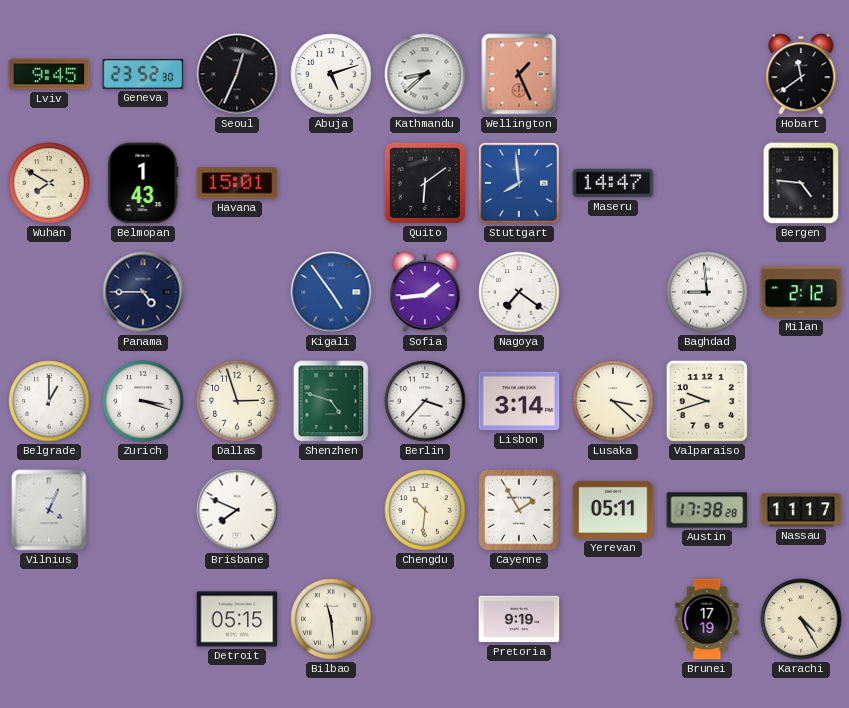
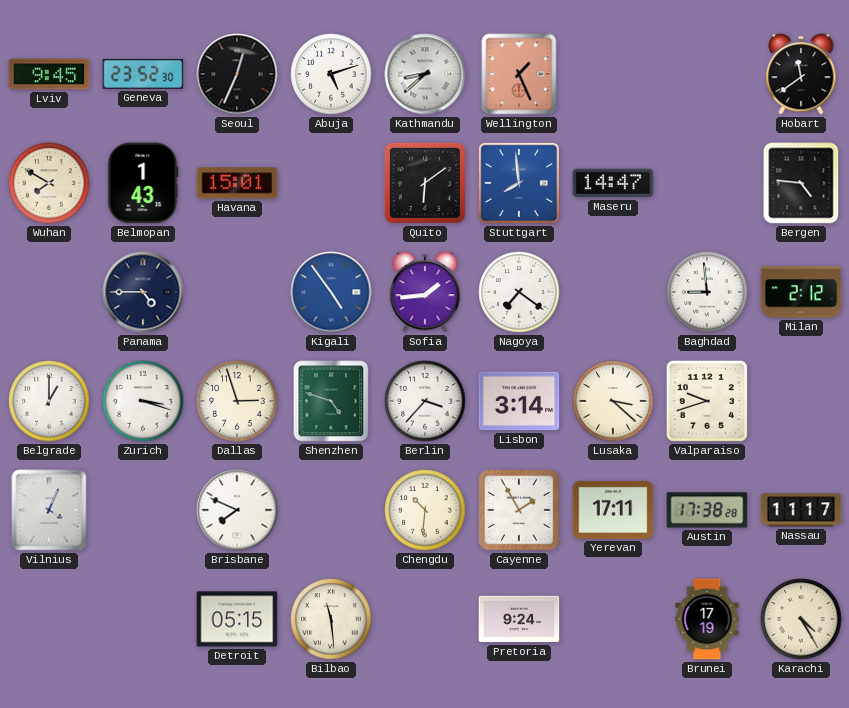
Yerevan: 05:11 -> 17:11
Pretoria: 9:19 -> 9:24
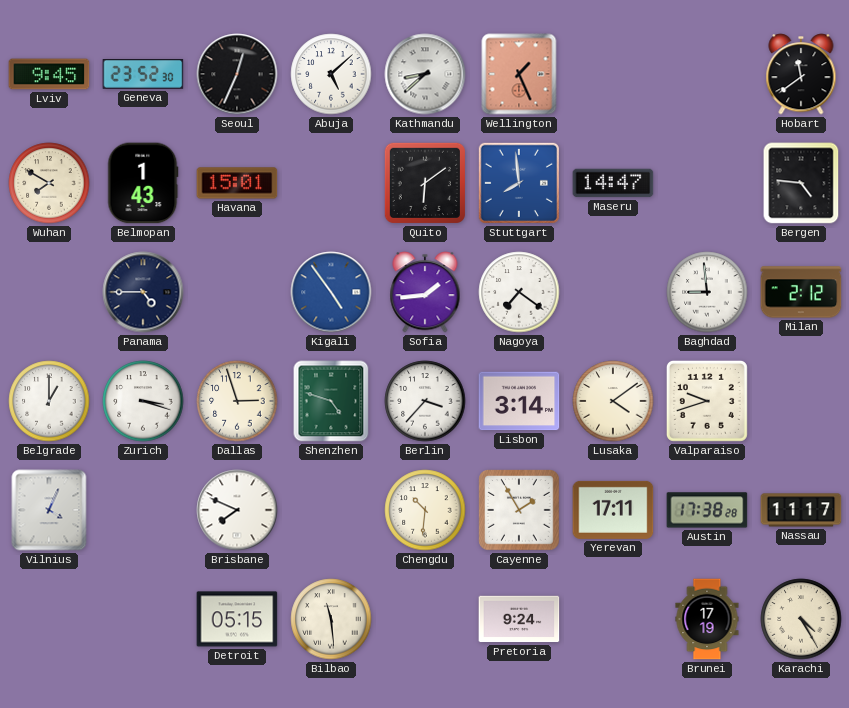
Abuja: 5:12 -> 5:08
Lusaka: 3:22 -> 4:09
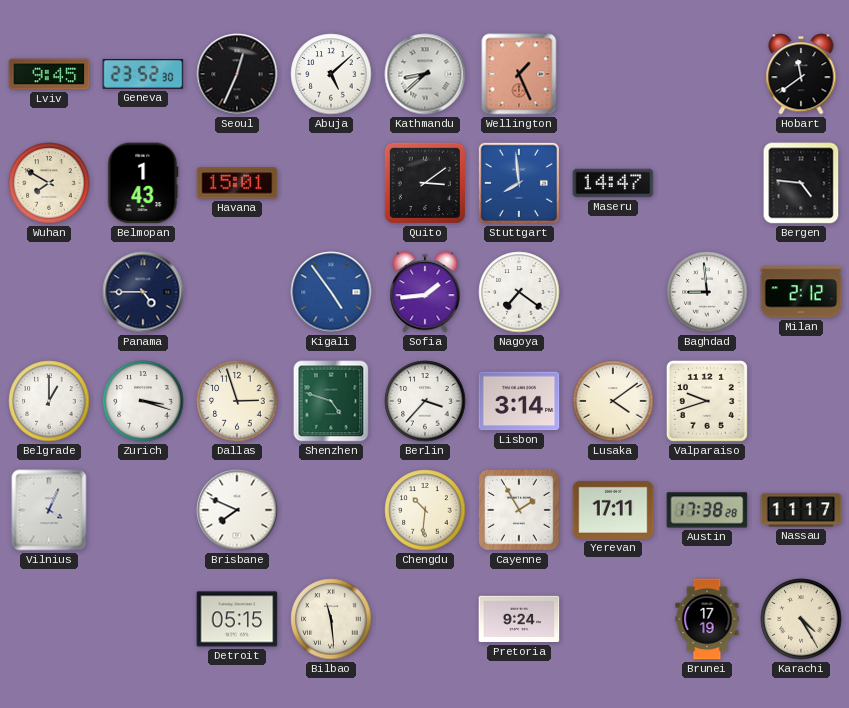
Quito: 6:09 -> 3:09
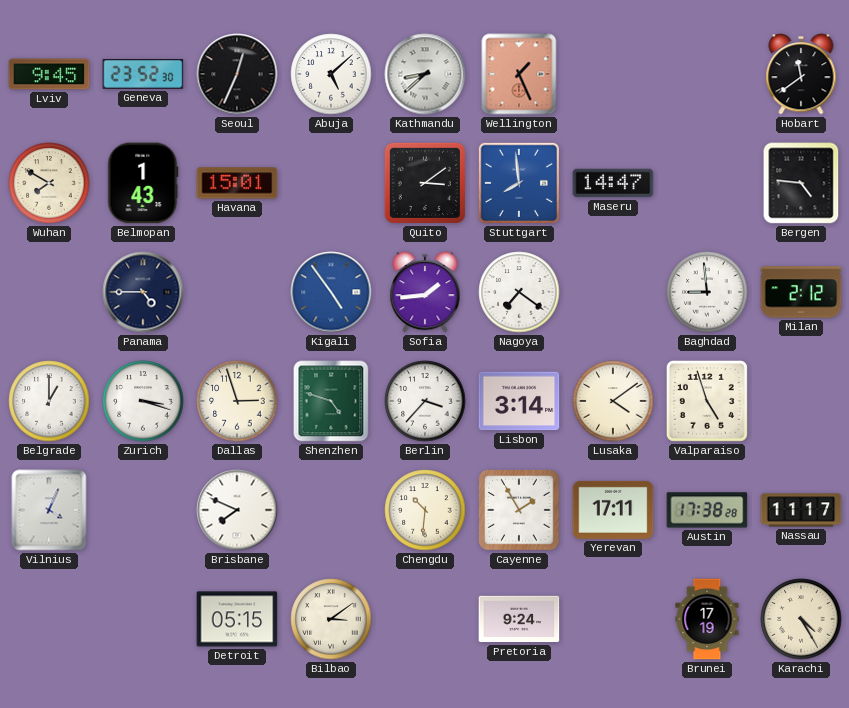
Valparaiso: 9:42 -> 4:57
Bilbao: 11:29 -> 3:09
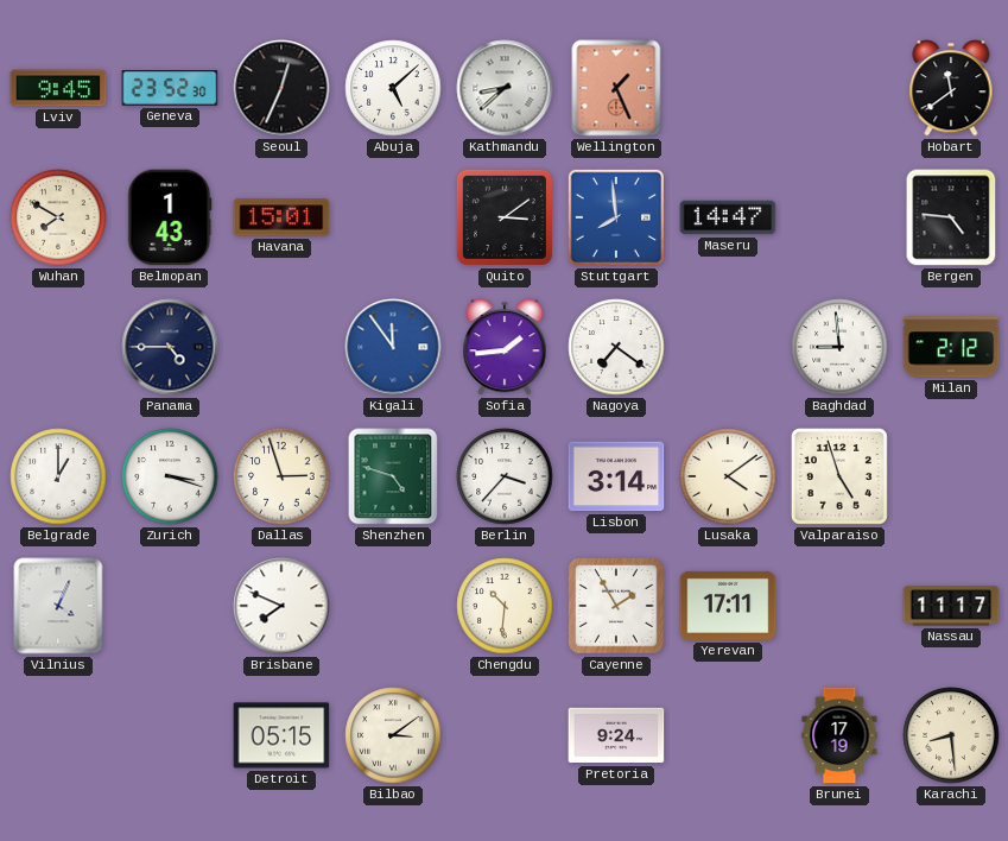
Kigali: 4:54 -> 11:54
Austin: 17:38 -> none
Karachi: 4:25 -> 8:29
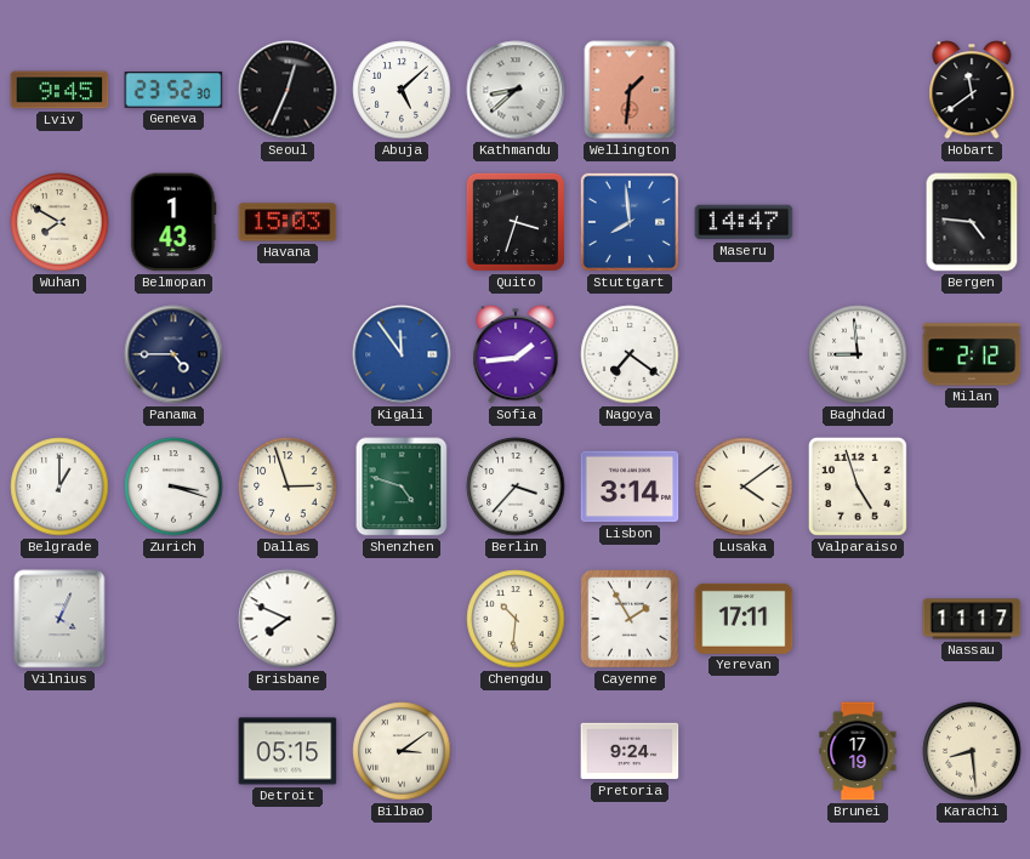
Wellington: 1:26 -> 1:31
Havana: 15:01 -> 15:03
Quito: 3:09 -> 3:33
